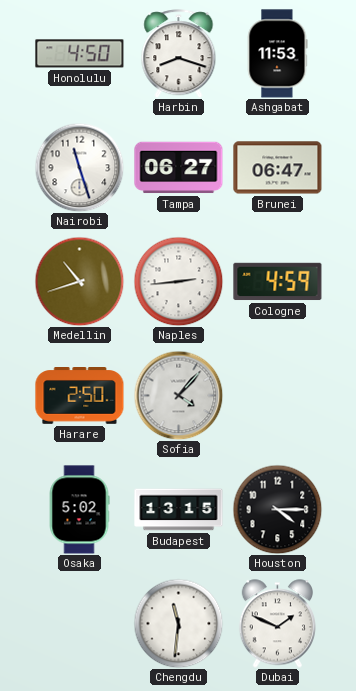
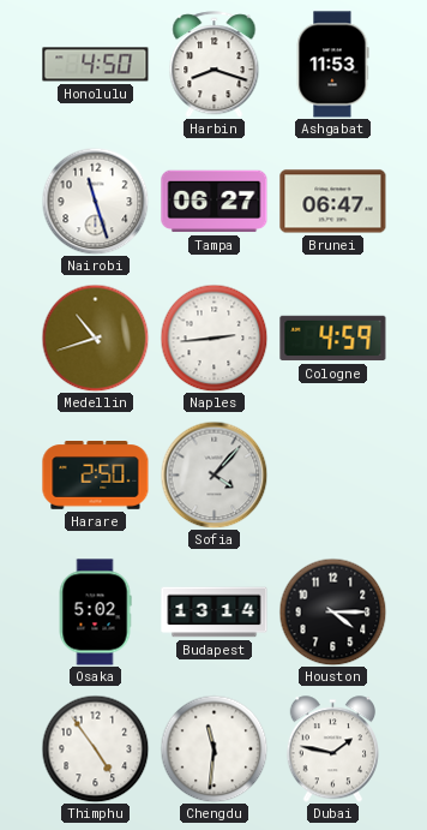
Budapest: 13:15 -> 13:14
Thimphu: none -> 4:54
Dubai: 1:49 -> 1:47
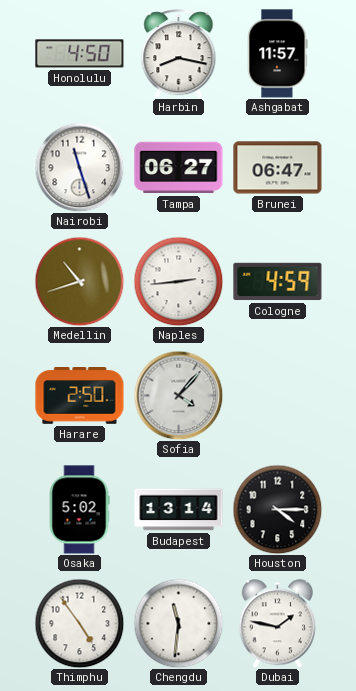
Harbin: 8:18 -> 8:17
Ashgabat: 11:53 -> 11:57
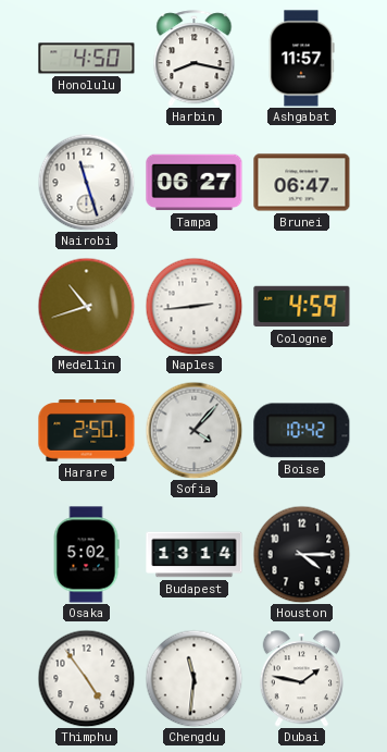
Boise: none -> 10:42
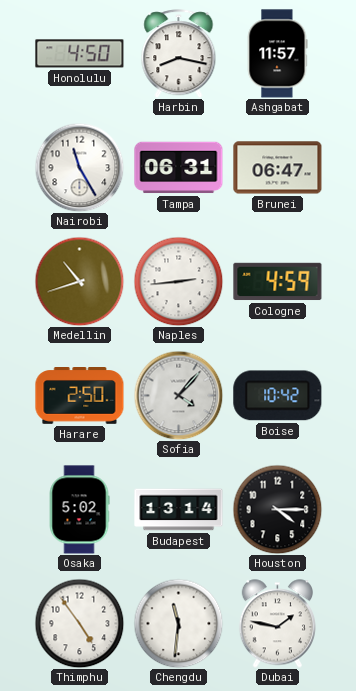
Nairobi: 11:27 -> 11:25
Tampa: 06:27 -> 06:31
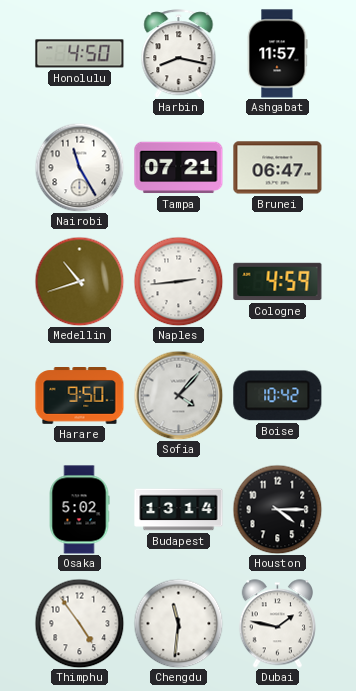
Tampa: 06:31 -> 07:21
Harare: 2:50 -> 9:50
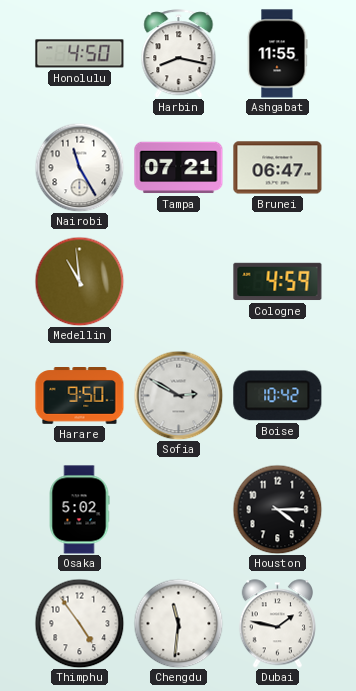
Ashgabat: 11:57 -> 11:55
Medellin: 10:42 -> 10:59
Naples: 2:44 -> none
Sofia: 4:07 -> 2:50
Budapest: 13:14 -> none
